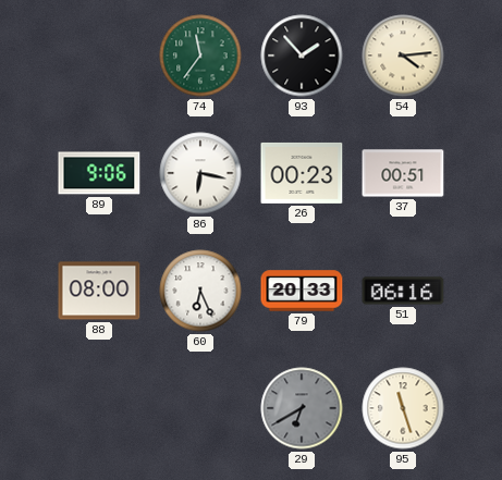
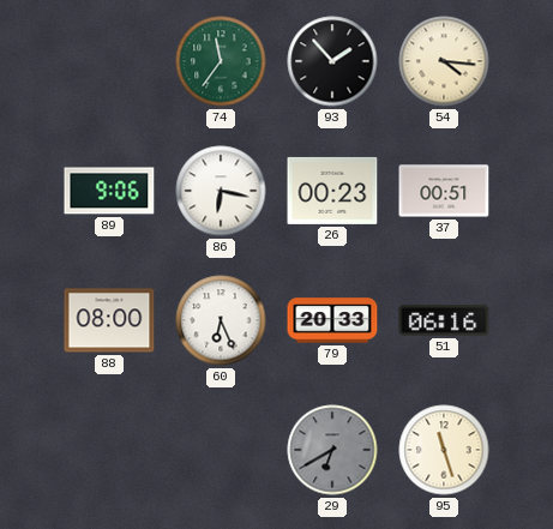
54: 4:14 -> 4:16
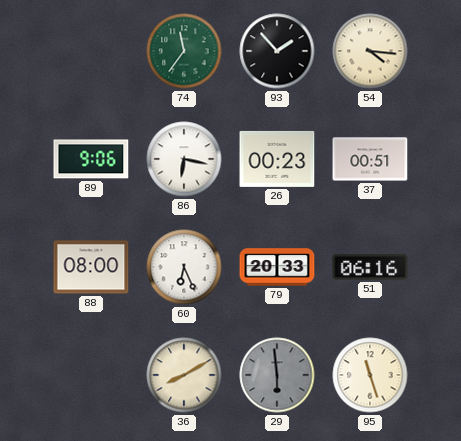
36: none -> 8:10
29: 6:40 -> 5:59
